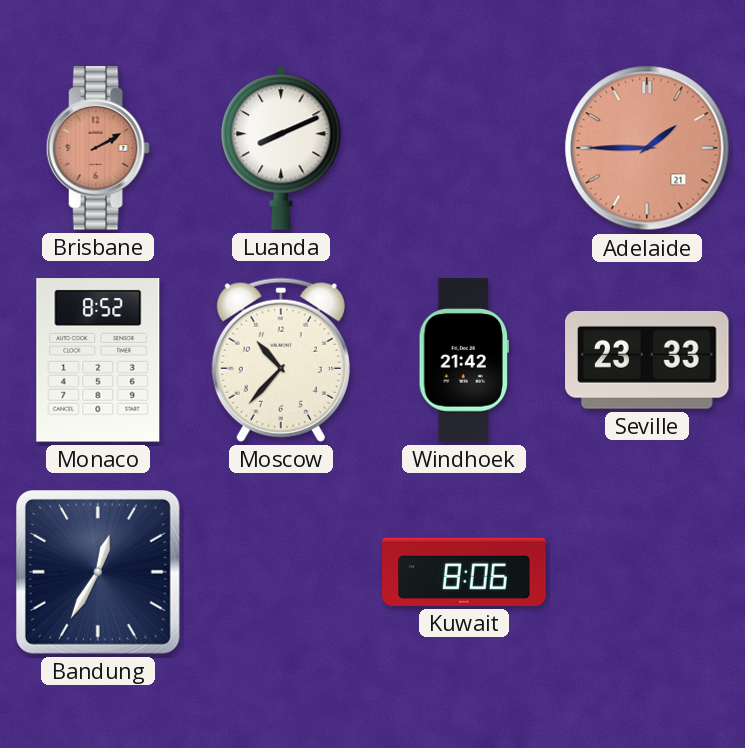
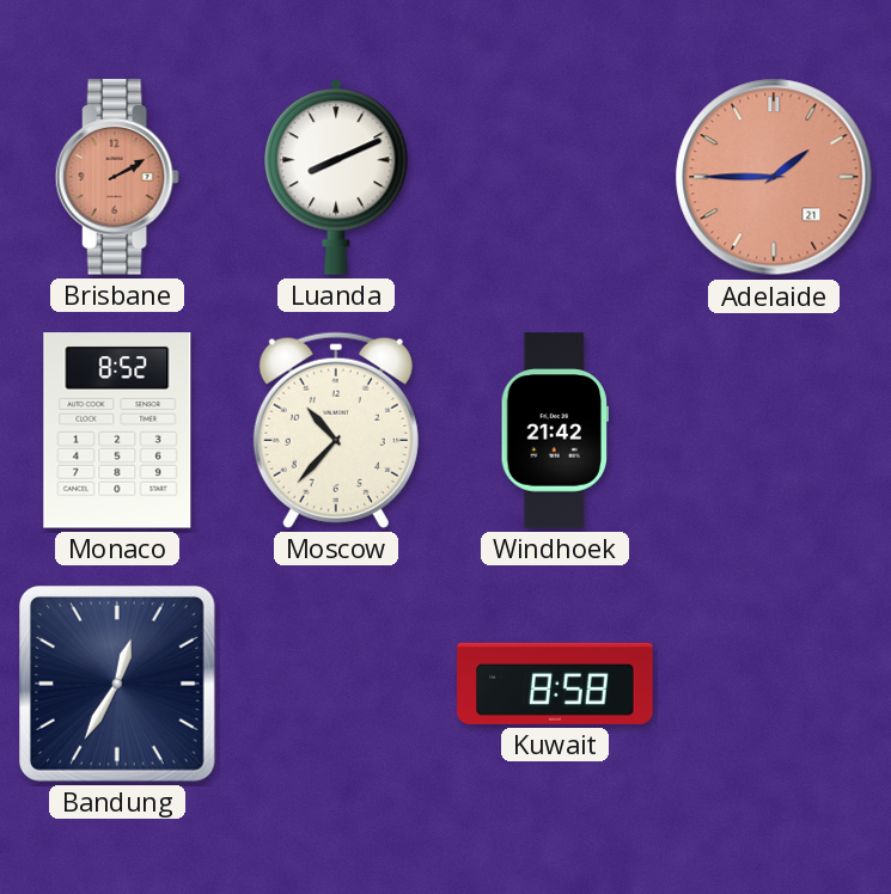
Seville: 23:33 -> none
Kuwait: 8:06 -> 8:58
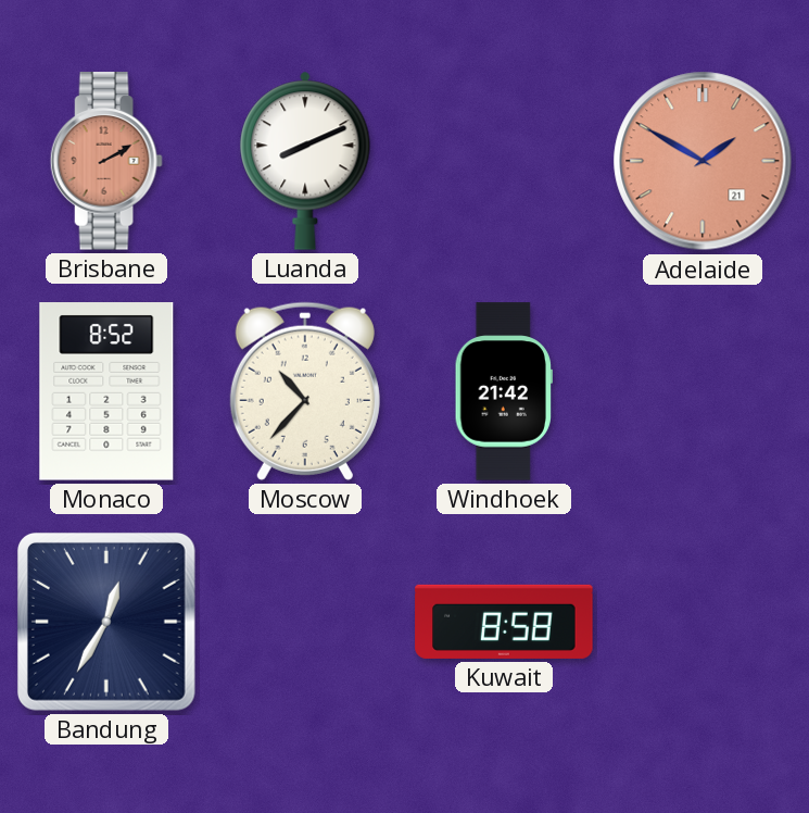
Adelaide: 1:45 -> 1:50
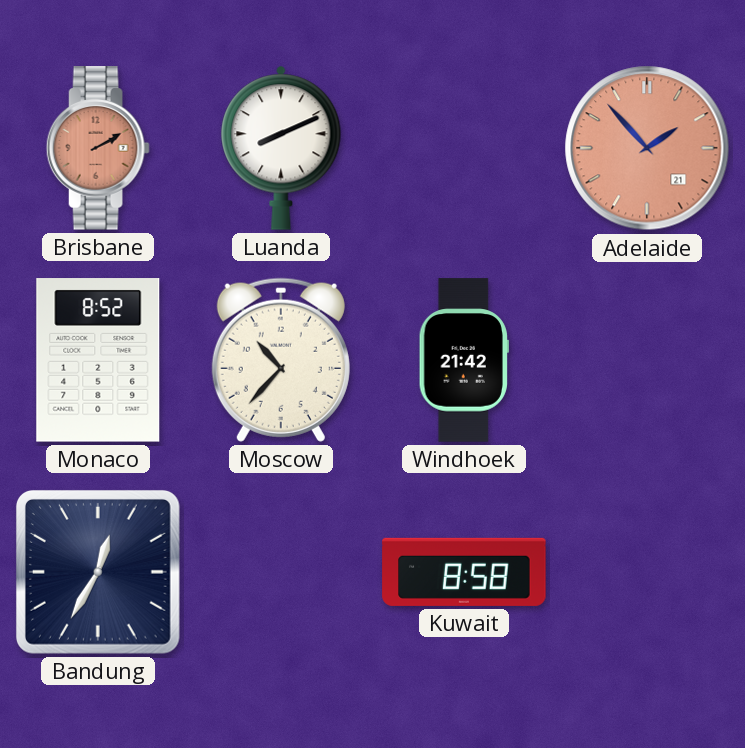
Adelaide: 1:50 -> 1:53
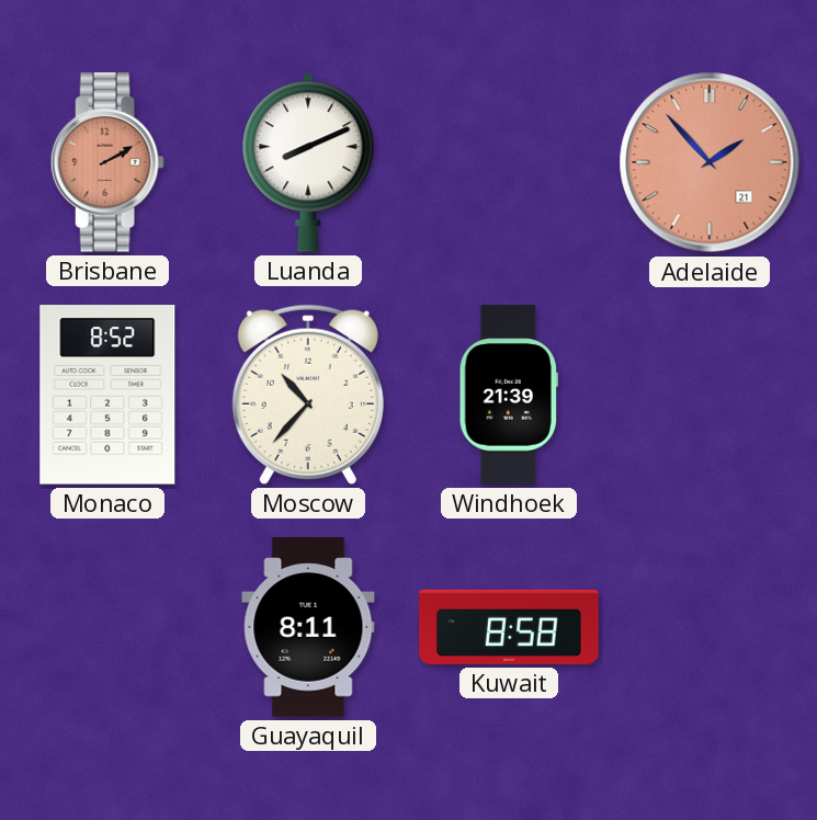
Windhoek: 21:42 -> 21:39
Bandung: 12:35 -> none
Guayaquil: none -> 8:11
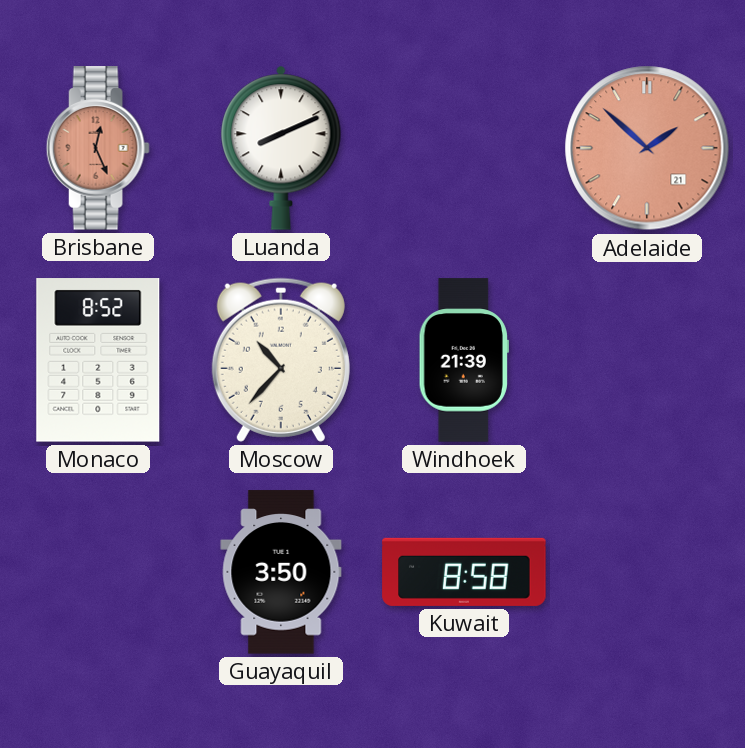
Brisbane: 2:10 -> 12:26
Adelaide: 1:53 -> 1:52
Guayaquil: 8:11 -> 3:50
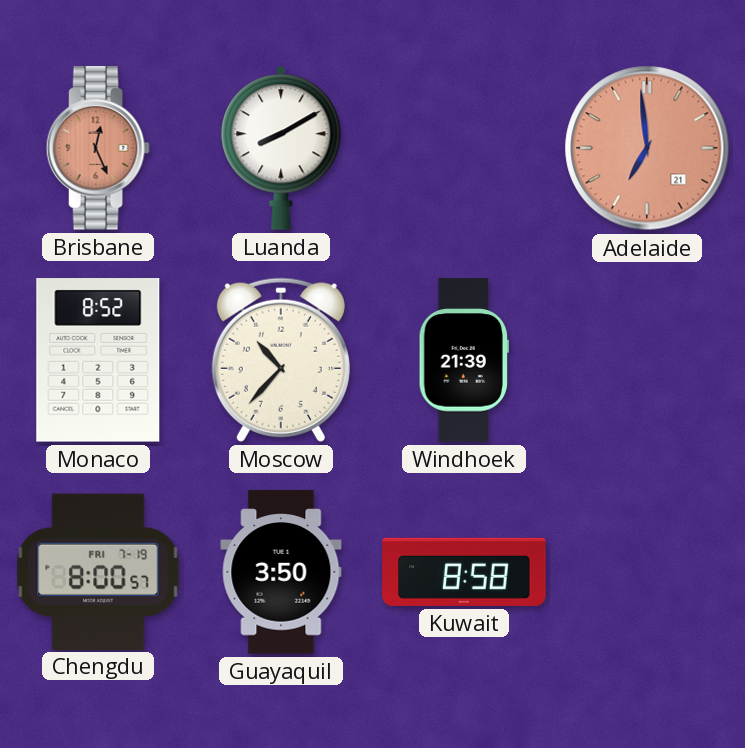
Luanda: 8:11 -> 8:10
Adelaide: 1:52 -> 6:59
Chengdu: none -> 8:00
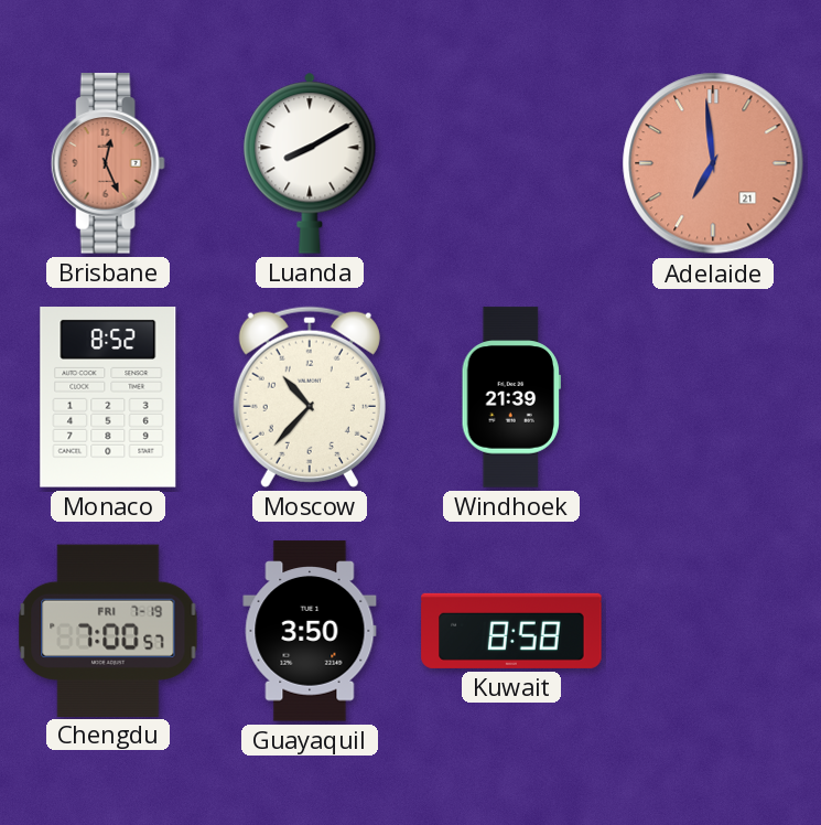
Chengdu: 8:00 -> 7:00
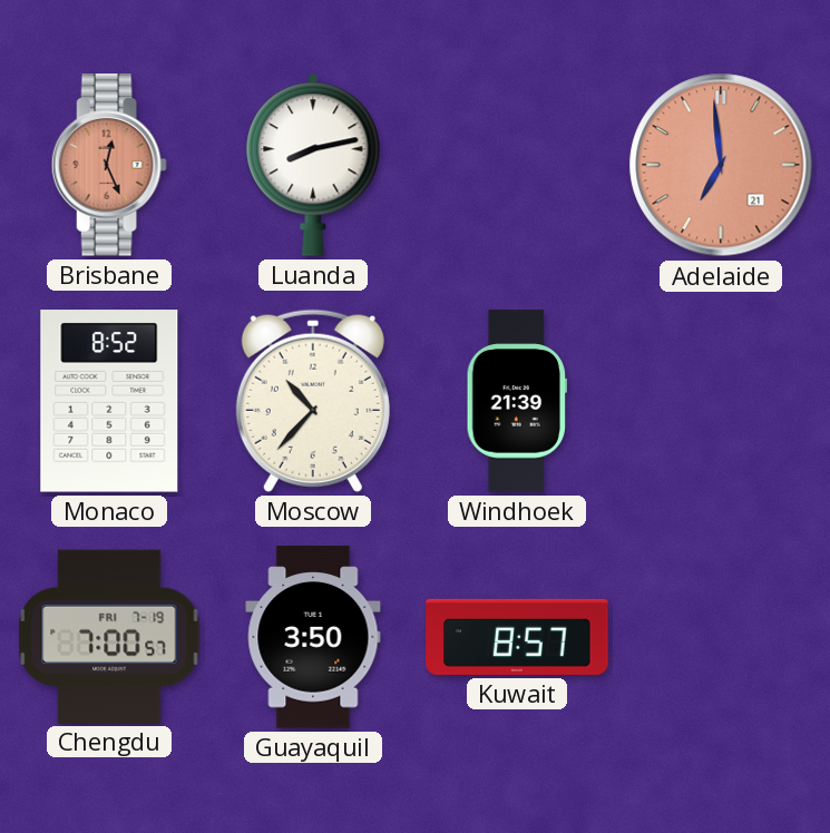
Luanda: 8:10 -> 8:13
Kuwait: 8:58 -> 8:57
